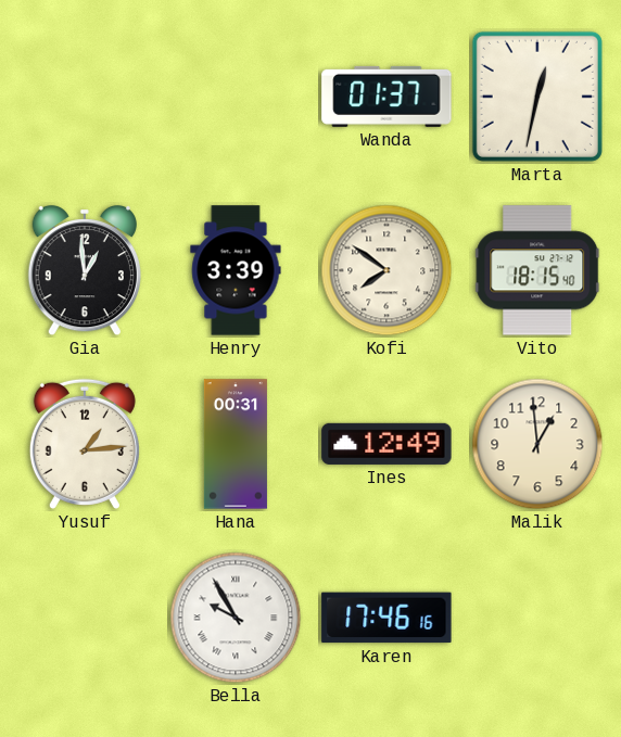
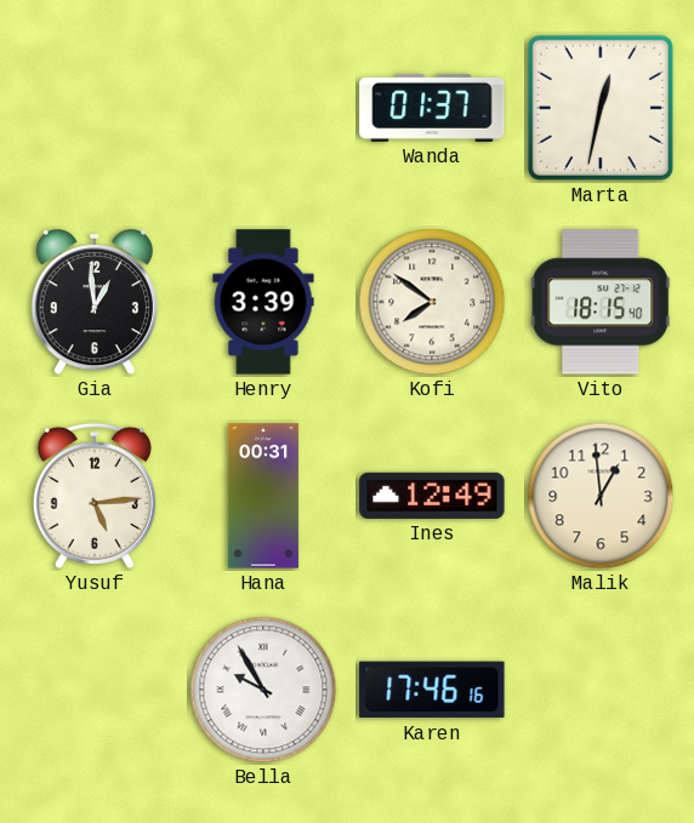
Yusuf: 1:14 -> 5:14
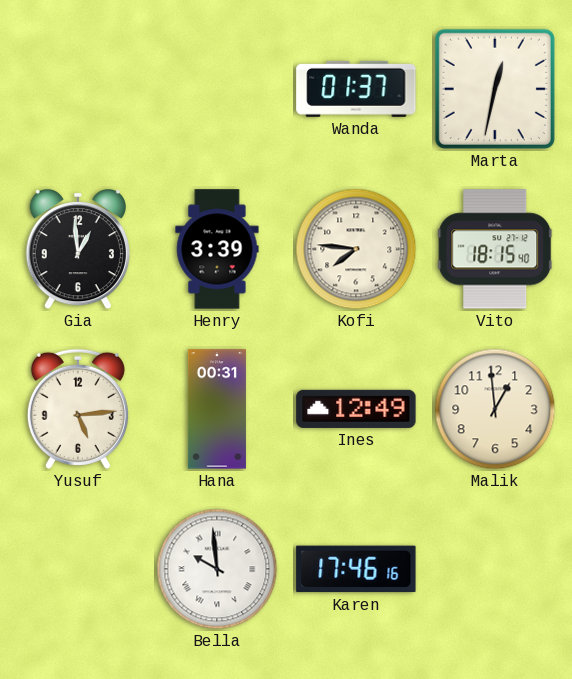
Kofi: 7:51 -> 7:46
Bella: 9:55 -> 9:59
